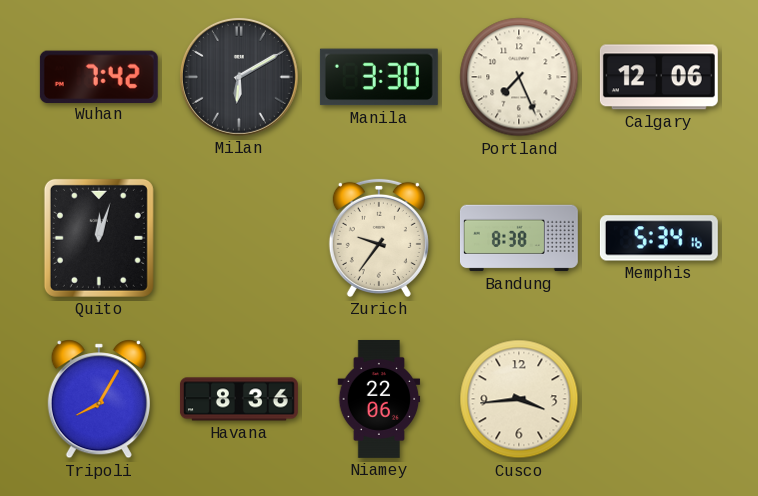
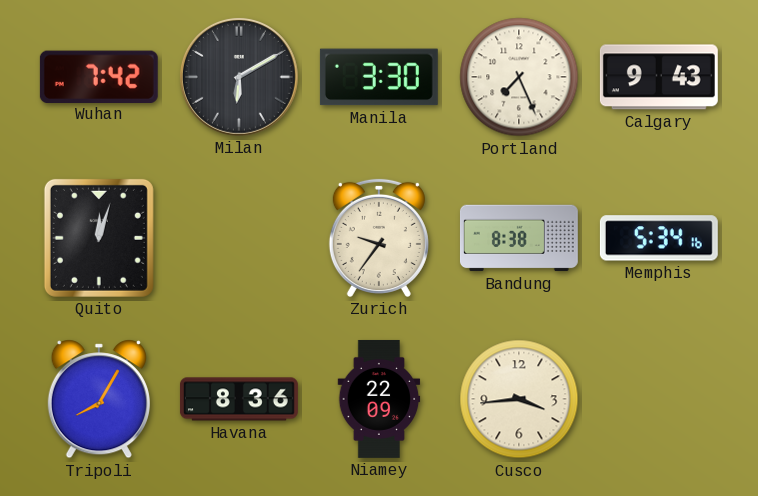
Calgary: 12:06 -> 9:43
Niamey: 22:06 -> 22:09
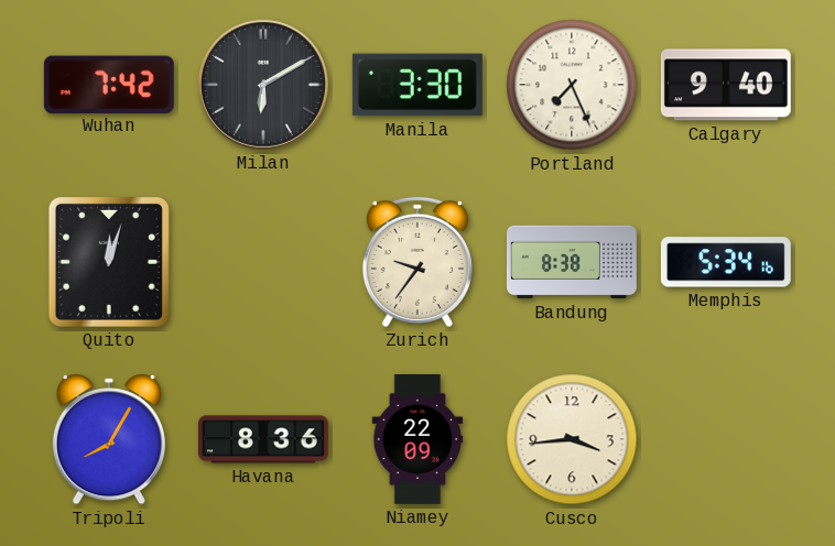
Calgary: 9:43 -> 9:40
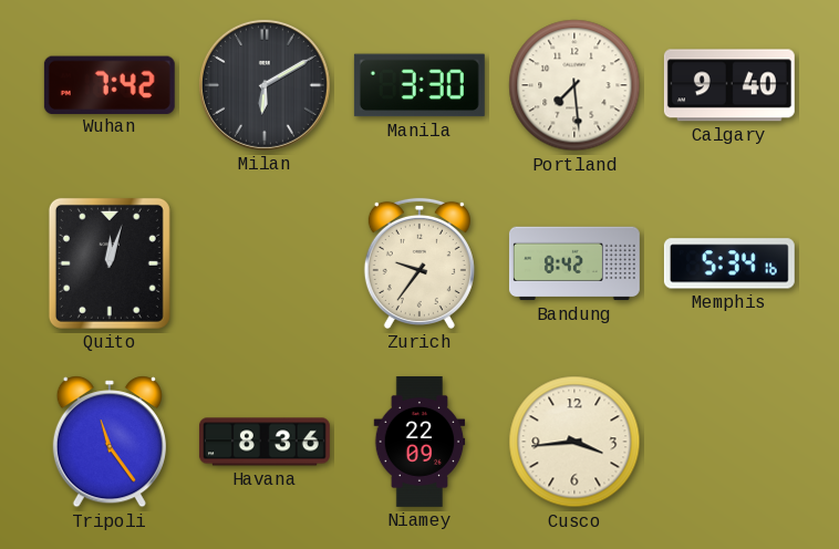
Portland: 7:26 -> 7:29
Bandung: 8:38 -> 8:42
Tripoli: 8:05 -> 11:24
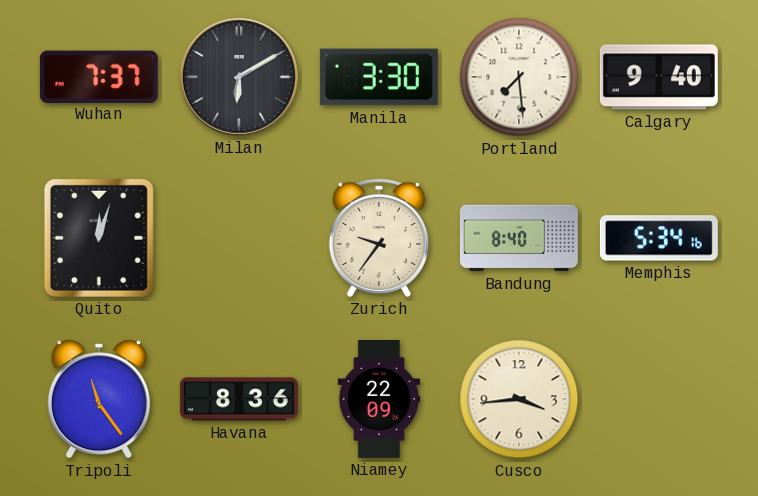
Wuhan: 7:42 -> 7:37
Bandung: 8:42 -> 8:40
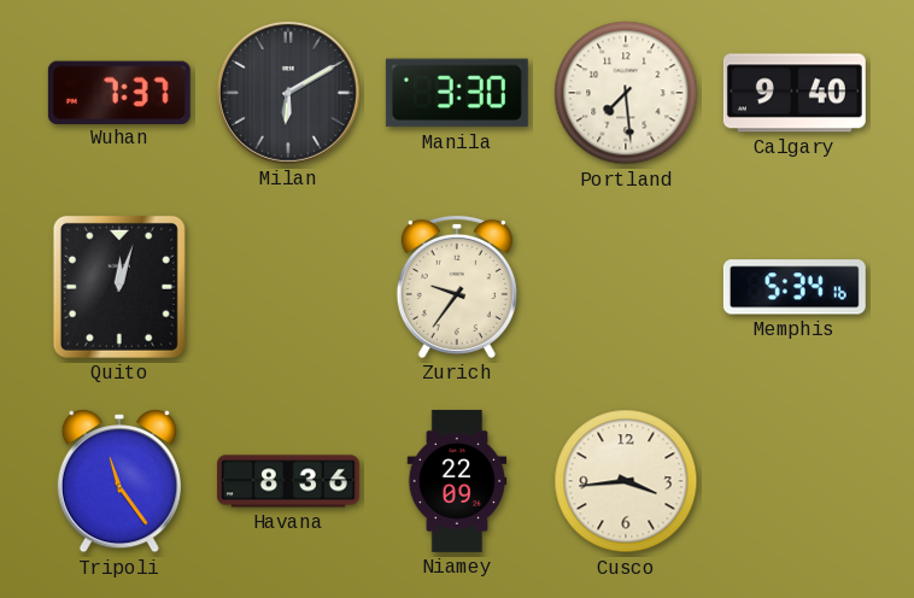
Bandung: 8:40 -> none
